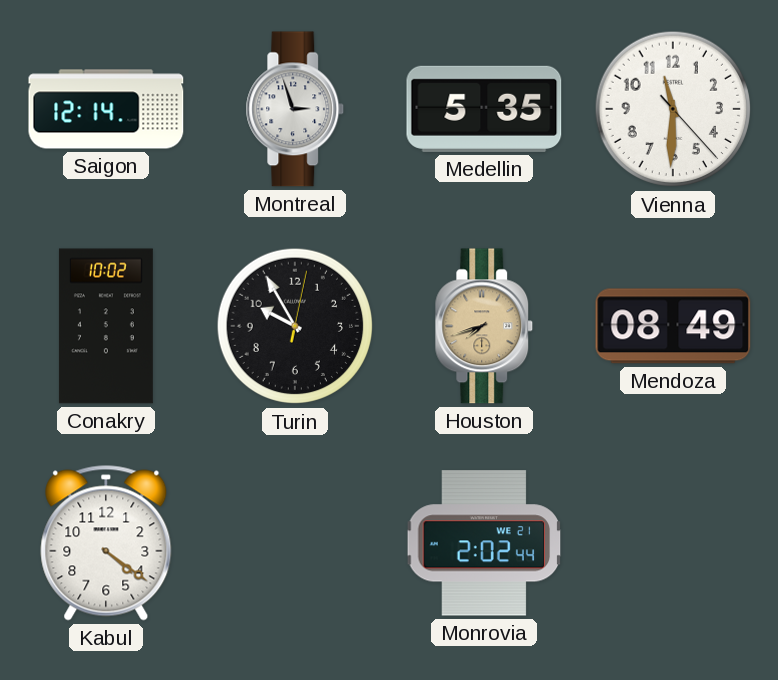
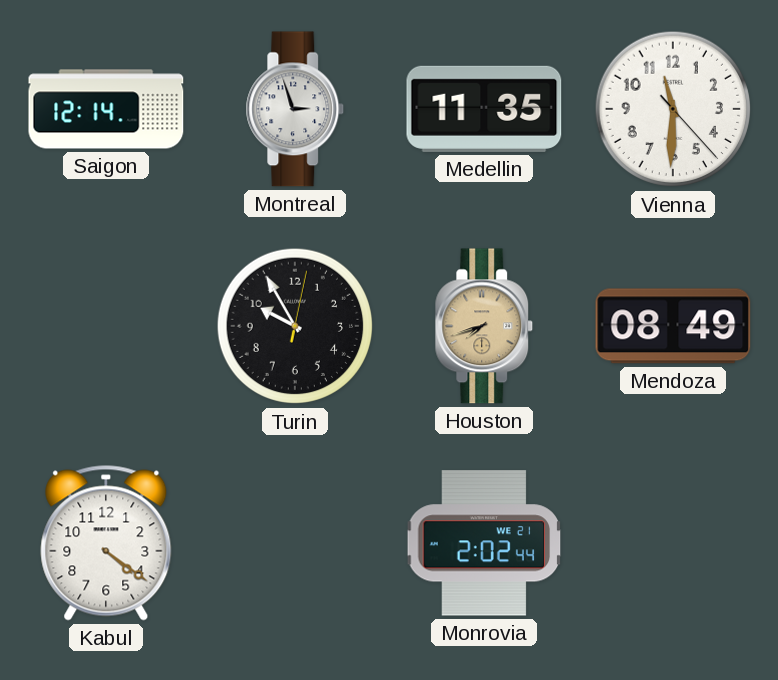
Medellin: 5:35 -> 11:35
Conakry: 10:02 -> none
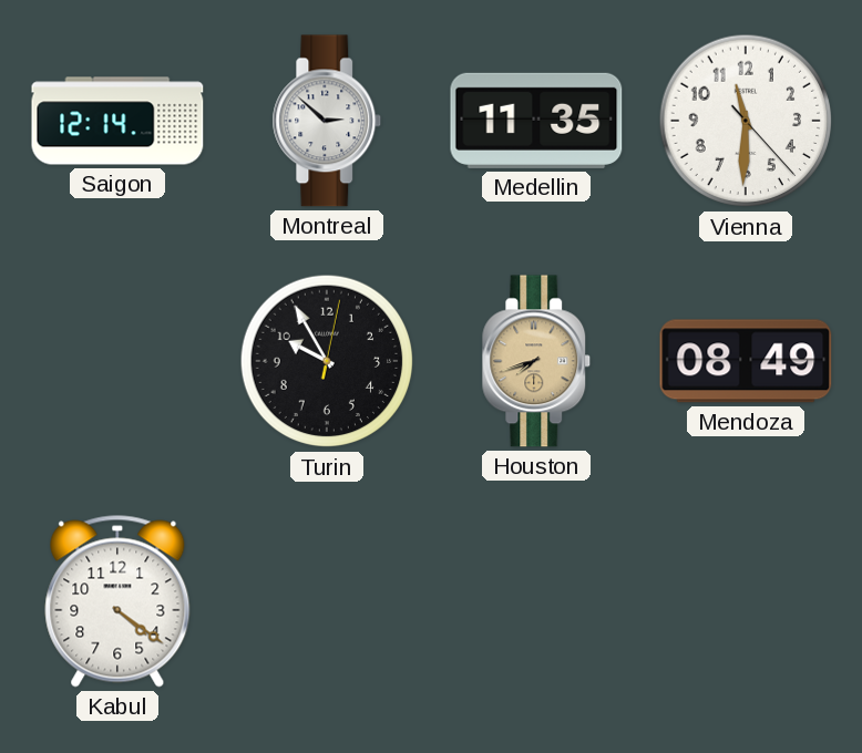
Montreal: 2:57 -> 2:52
Monrovia: 2:02 -> none
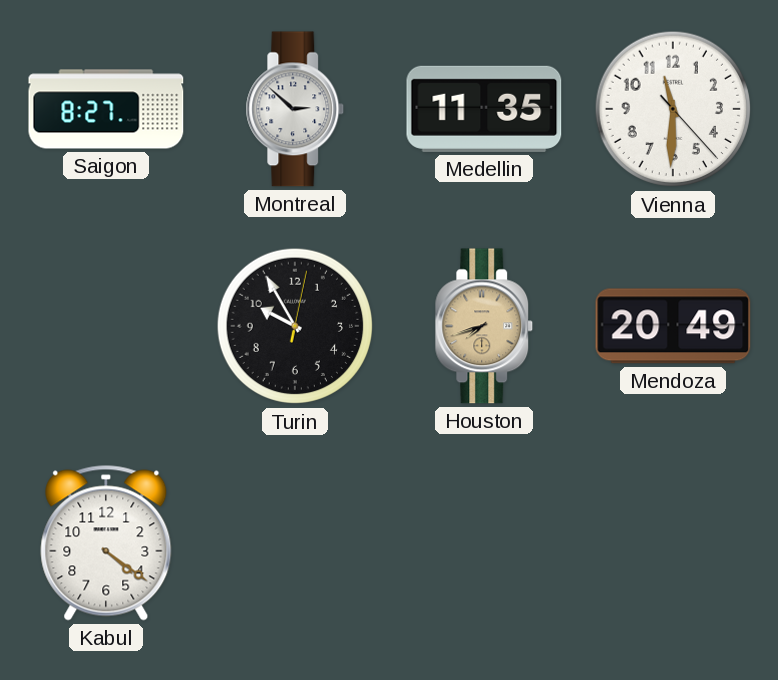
Saigon: 12:14 -> 8:27
Mendoza: 08:49 -> 20:49
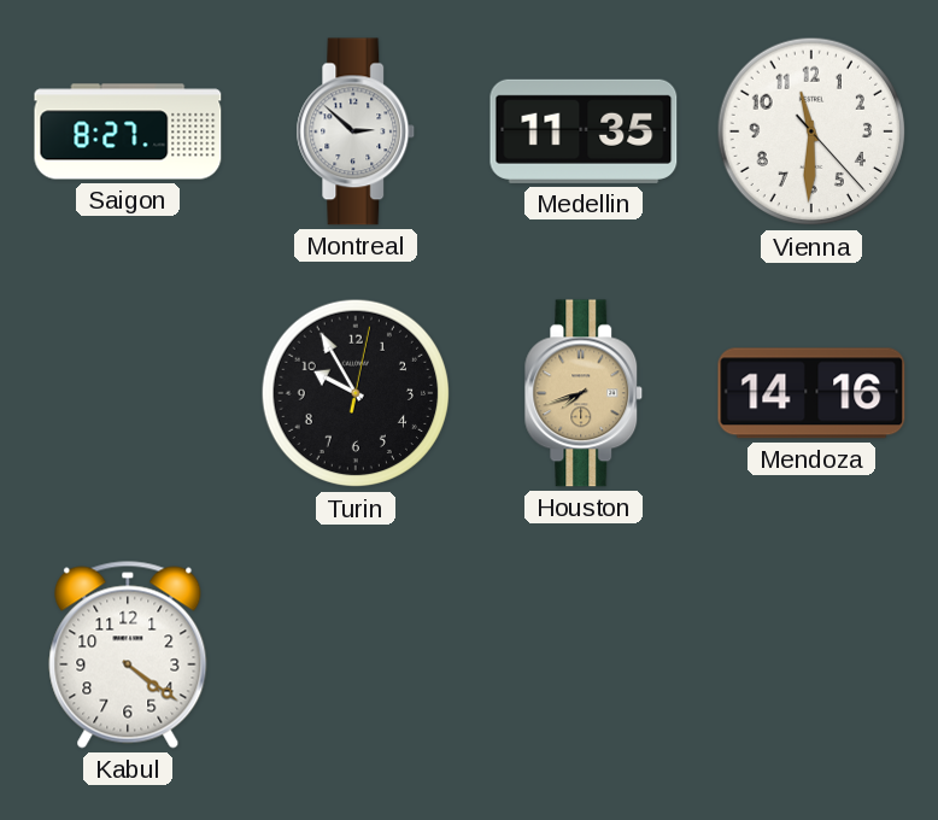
Mendoza: 20:49 -> 14:16
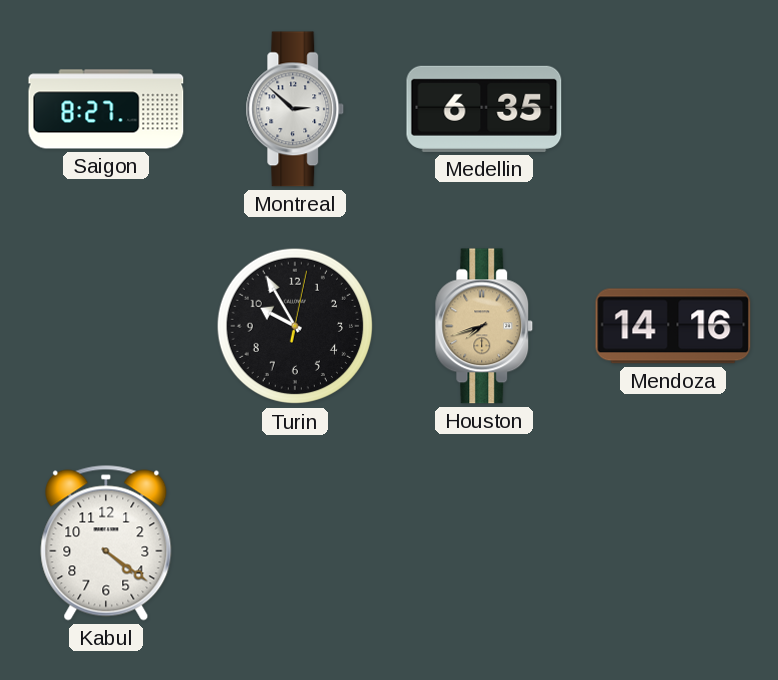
Medellin: 11:35 -> 6:35
Vienna: 11:30 -> none
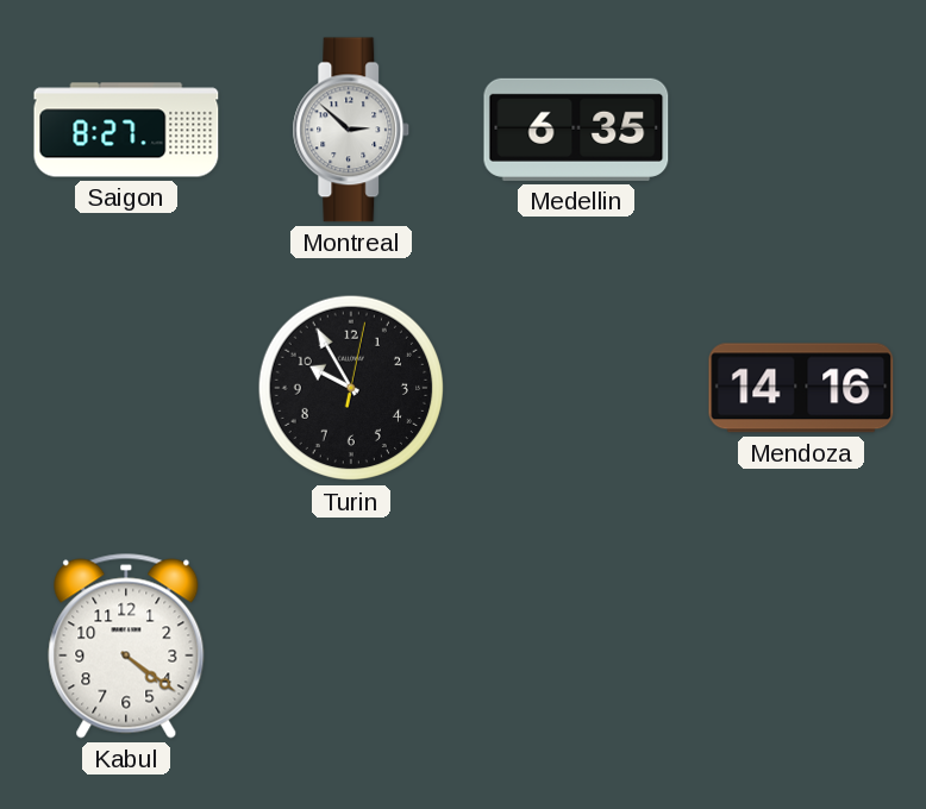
Houston: 7:42 -> none
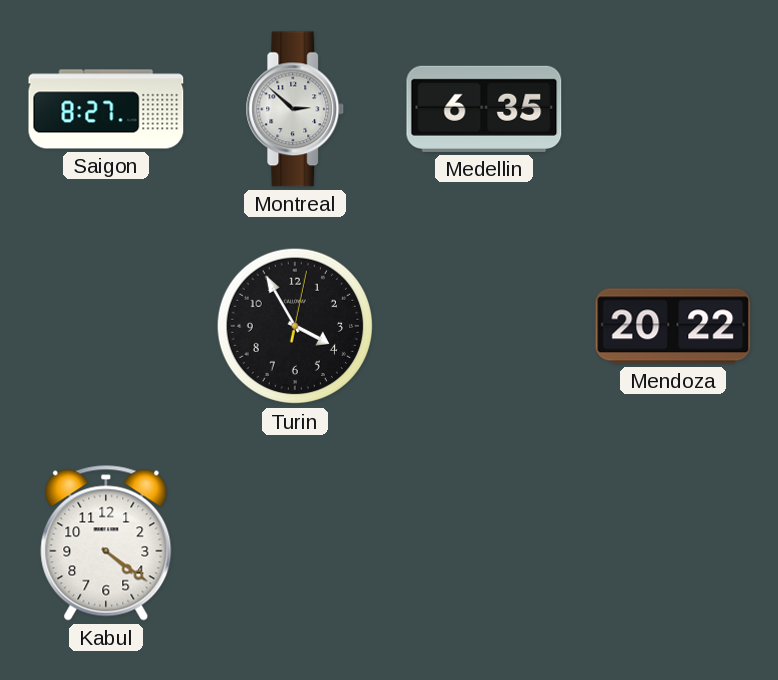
Turin: 9:55 -> 3:55
Mendoza: 14:16 -> 20:22
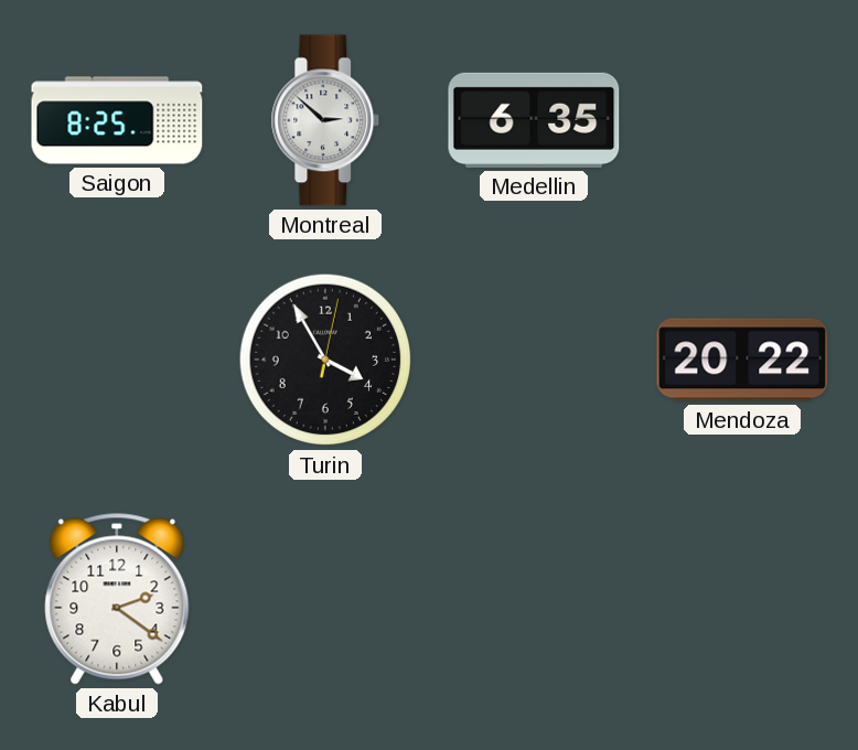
Saigon: 8:27 -> 8:25
Kabul: 4:21 -> 2:21
